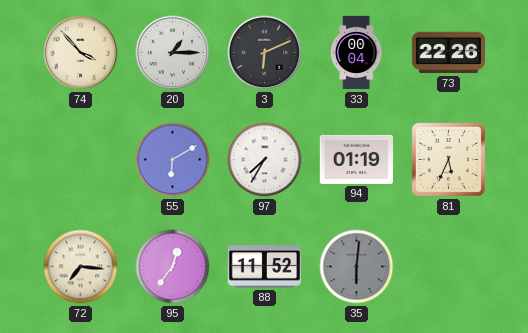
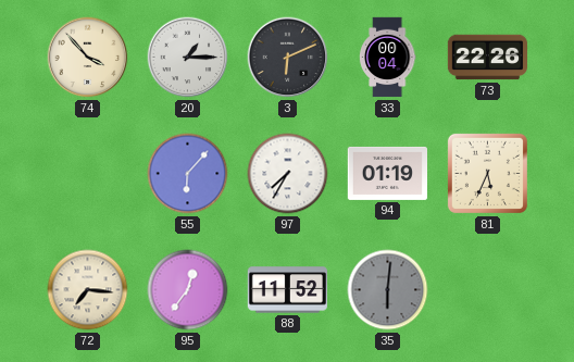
55: 6:10 -> 6:07
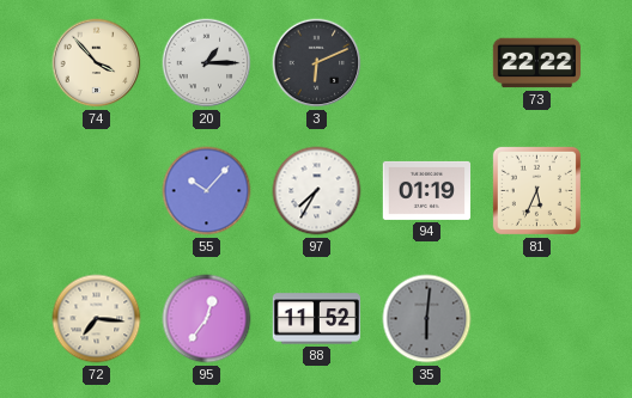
33: 00:04 -> none
73: 22:26 -> 22:22
55: 6:07 -> 10:07
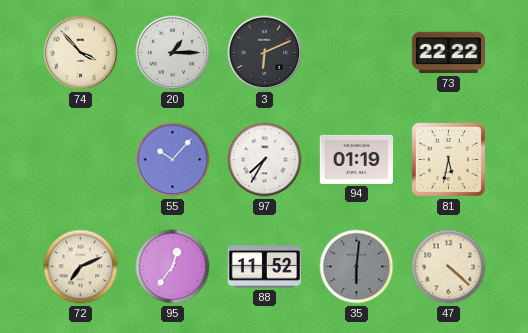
81: 5:34 -> 5:32
72: 7:16 -> 7:11
47: none -> 4:22
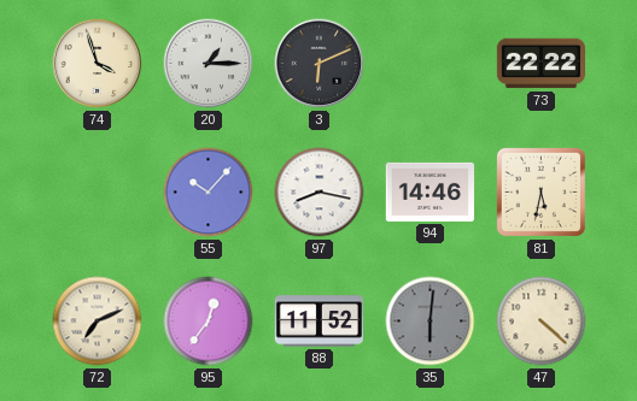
74: 3:53 -> 3:57
97: 7:35 -> 8:17
94: 01:19 -> 14:46
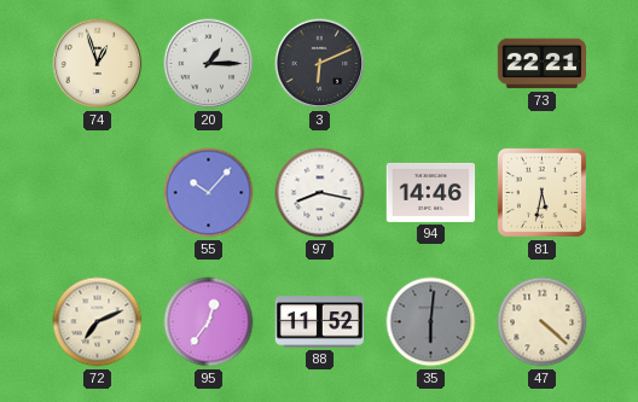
74: 3:57 -> 12:57
73: 22:22 -> 22:21
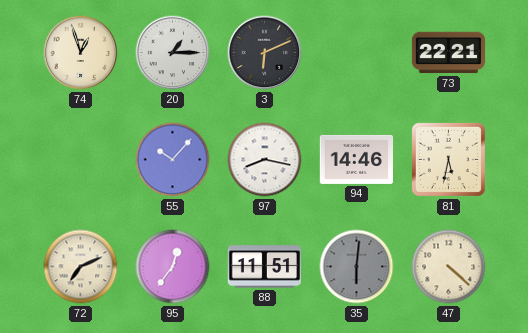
88: 11:52 -> 11:51
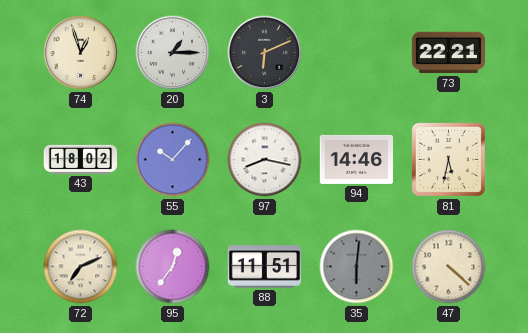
43: none -> 18:02
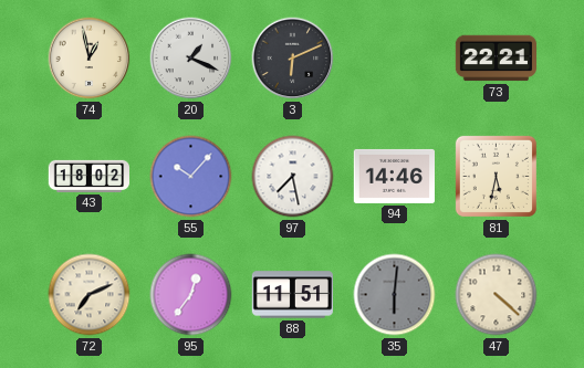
74: 12:57 -> 12:58
20: 1:15 -> 1:19
97: 8:17 -> 7:28
